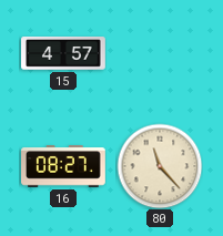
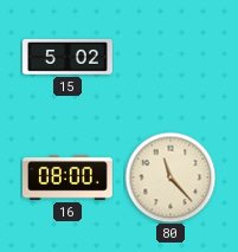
15: 4:57 -> 5:02
16: 08:27 -> 08:00
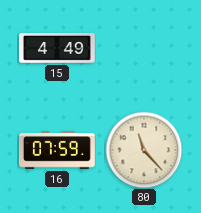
15: 5:02 -> 4:49
16: 08:00 -> 07:59
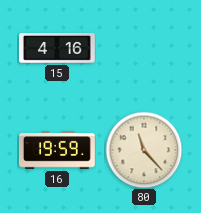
15: 4:49 -> 4:16
16: 07:59 -> 19:59
